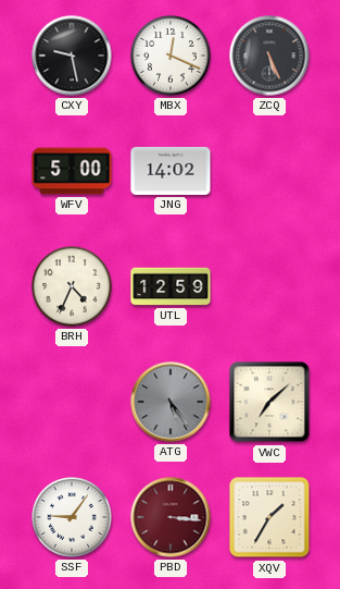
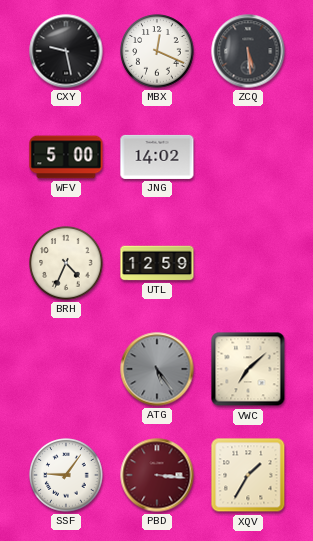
ZCQ: 5:26 -> 5:29
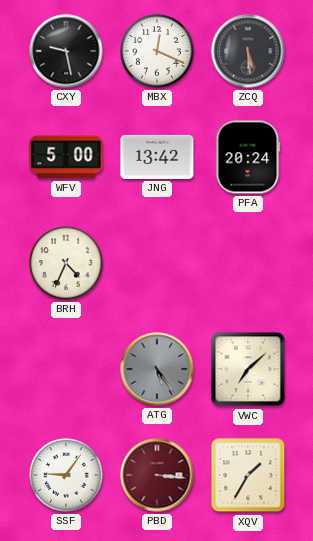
JNG: 14:02 -> 13:42
PFA: none -> 20:24
UTL: 12:59 -> none
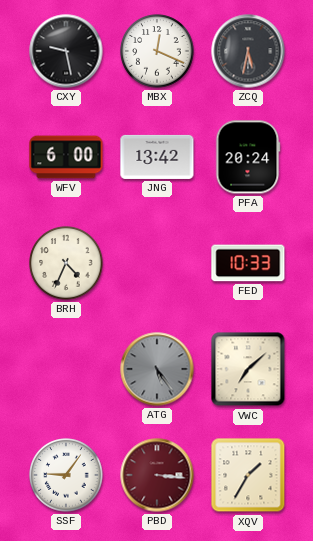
ZCQ: 5:29 -> 5:32
WFV: 5:00 -> 6:00
FED: none -> 10:33
